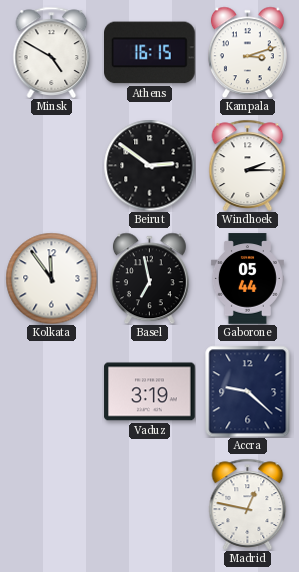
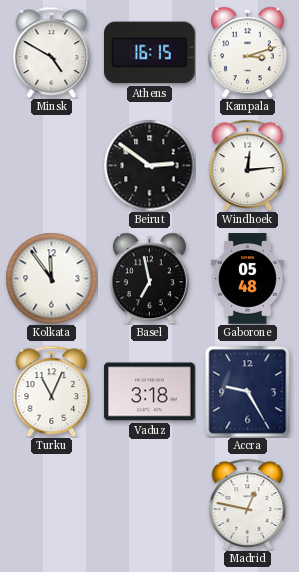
Windhoek: 2:15 -> 12:14
Gaborone: 05:44 -> 05:48
Turku: none -> 11:04
Vaduz: 3:19 -> 3:18
Accra: 9:22 -> 9:25
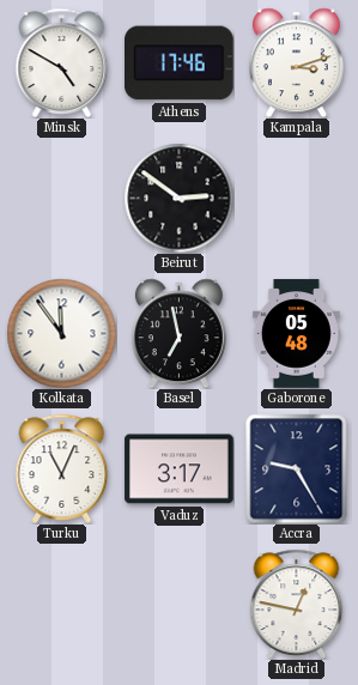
Athens: 16:15 -> 17:46
Windhoek: 12:14 -> none
Vaduz: 3:18 -> 3:17
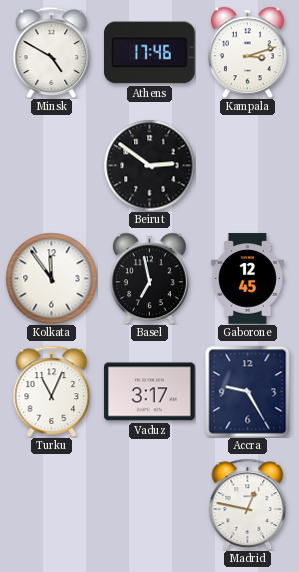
Gaborone: 05:48 -> 12:45
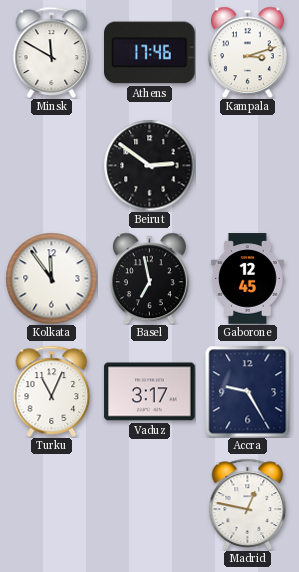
Minsk: 4:50 -> 11:50
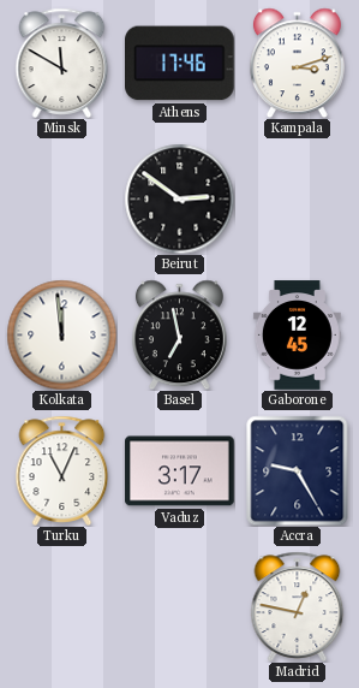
Kolkata: 11:54 -> 11:59
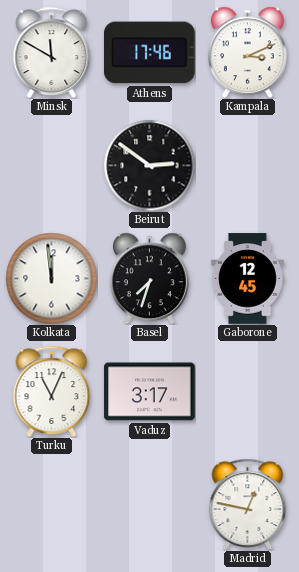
Kampala: 3:12 -> 3:11
Basel: 6:58 -> 7:33
Accra: 9:25 -> none
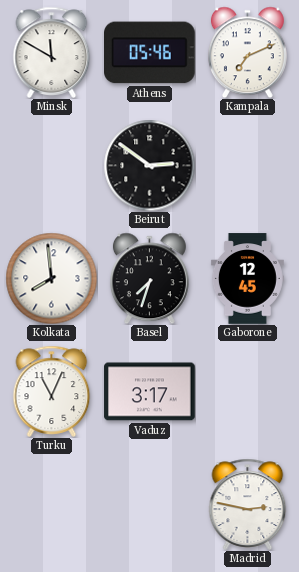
Athens: 17:46 -> 05:46
Kampala: 3:11 -> 7:11
Kolkata: 11:59 -> 7:59
Madrid: 12:47 -> 2:47
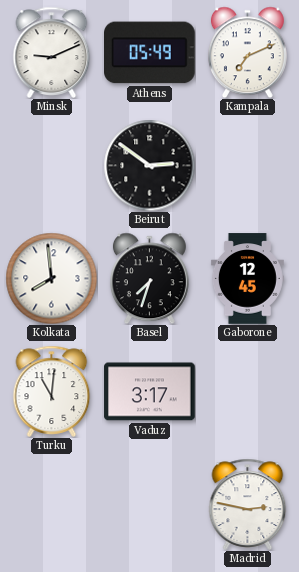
Minsk: 11:50 -> 9:11
Athens: 05:46 -> 05:49
Turku: 11:04 -> 11:01
